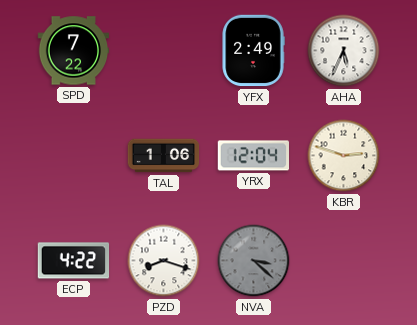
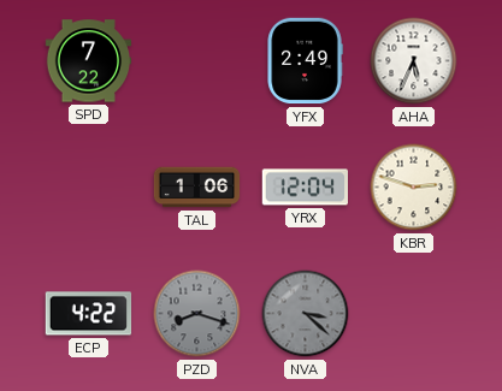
PZD dial: white -> grey
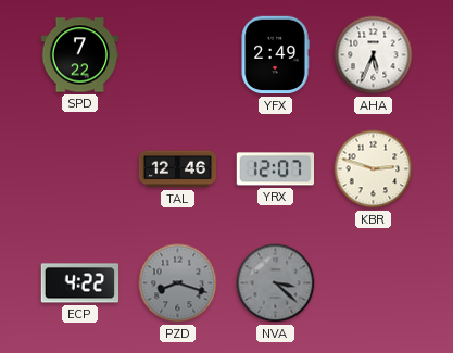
TAL: 1:06 -> 12:46
YRX: 12:04 -> 12:07
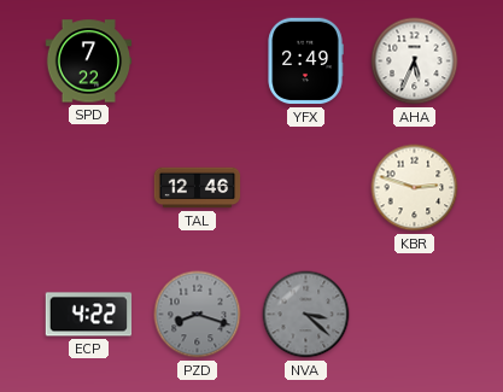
YRX: 12:07 -> none
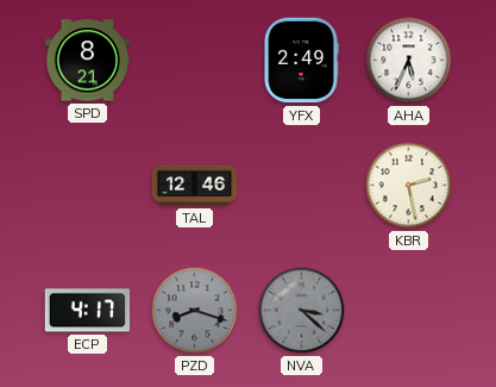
SPD: 7:22 -> 8:21
KBR: 2:48 -> 2:28
ECP: 4:22 -> 4:17
